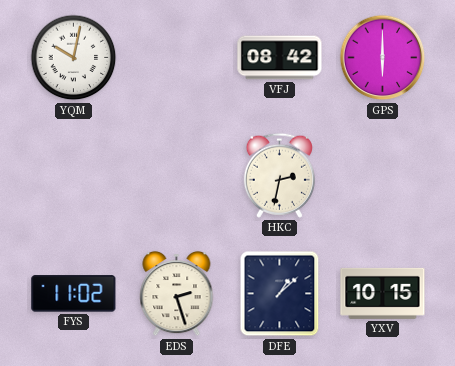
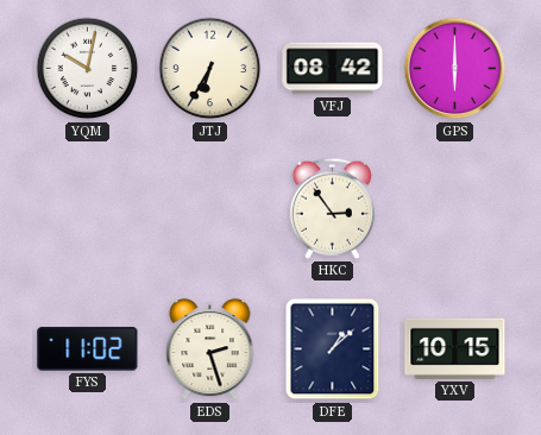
JTJ: none -> 6:35
HKC: 2:32 -> 2:54
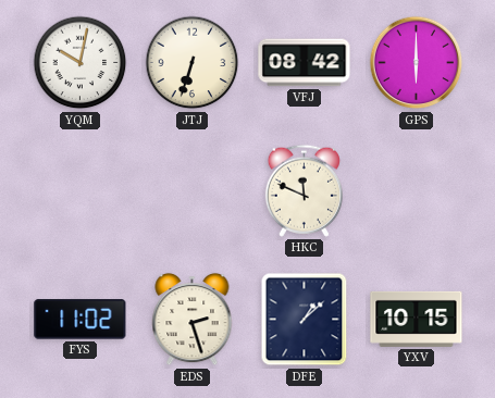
JTJ: 6:35 -> 6:33
HKC: 2:54 -> 11:49
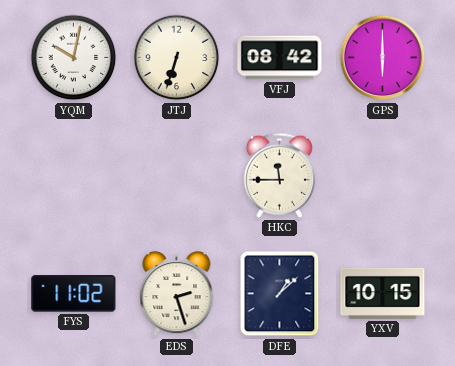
HKC: 11:49 -> 11:45
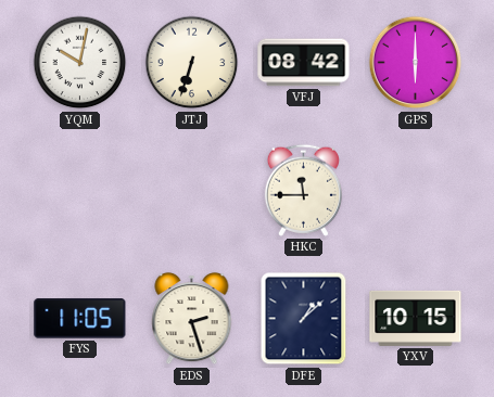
FYS: 11:02 -> 11:05
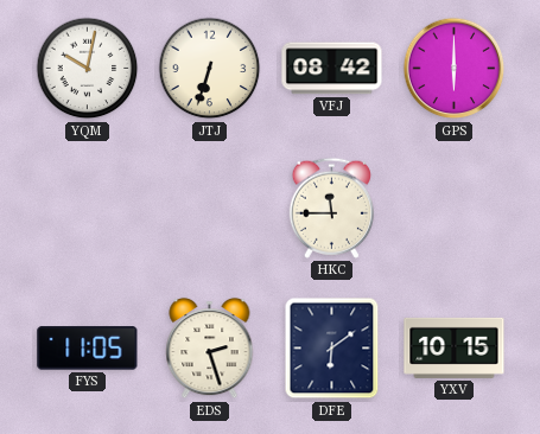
DFE: 1:08 -> 6:09
